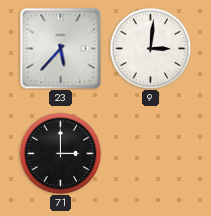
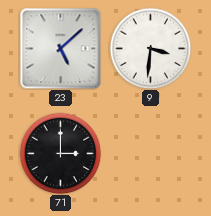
23: 5:37 -> 5:08
9: 3:01 -> 3:31
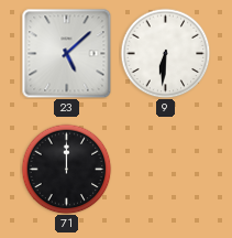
9: 3:31 -> 6:31
71: 3:00 -> 12:00
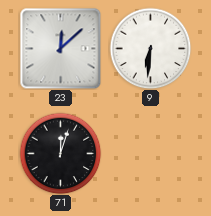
23: 5:08 -> 12:08
71: 12:00 -> 12:03
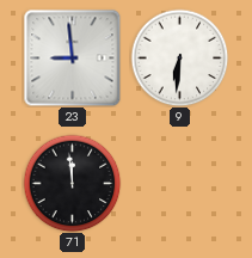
23: 12:08 -> 8:59
71: 12:03 -> 11:59
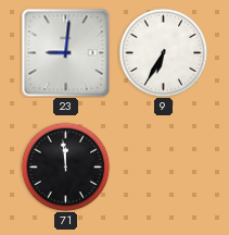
23: 8:59 -> 9:01
9: 6:31 -> 6:35
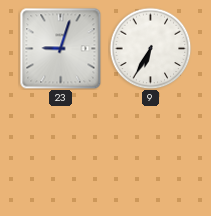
23: 9:01 -> 9:03
71: 11:59 -> none
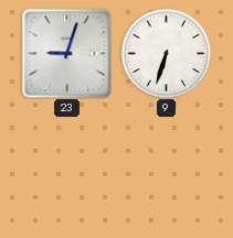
9: 6:35 -> 6:33
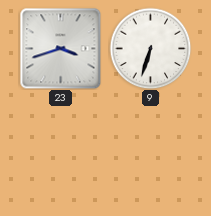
23: 9:03 -> 3:42
